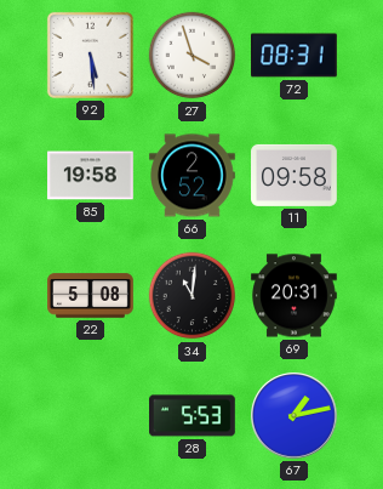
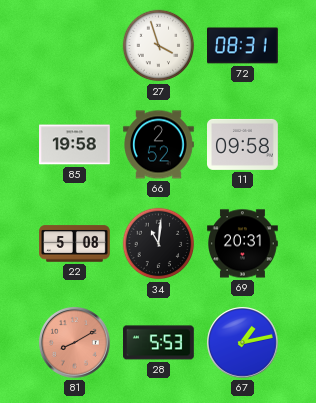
92: 5:29 -> none
81: none -> 8:10
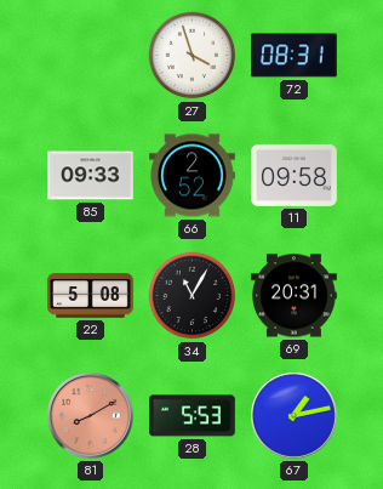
85: 19:58 -> 09:33
34: 11:01 -> 11:05
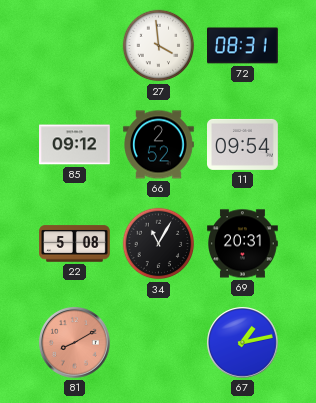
27: 3:57 -> 3:59
85: 09:33 -> 09:12
11: 09:58 -> 09:54
28: 5:53 -> none
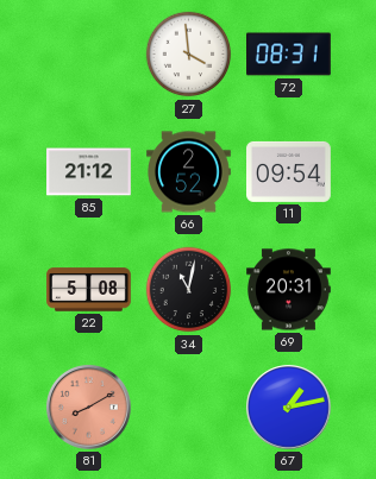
85: 09:12 -> 21:12
34: 11:05 -> 11:02
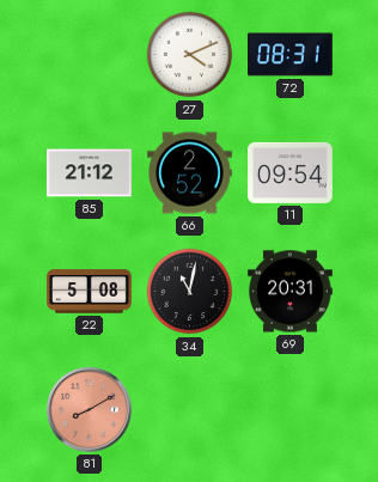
27: 3:59 -> 4:11
67: 1:13 -> none
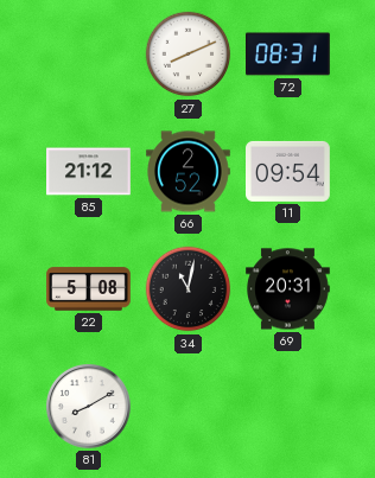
27: 4:11 -> 8:11
81 dial: salmon -> white
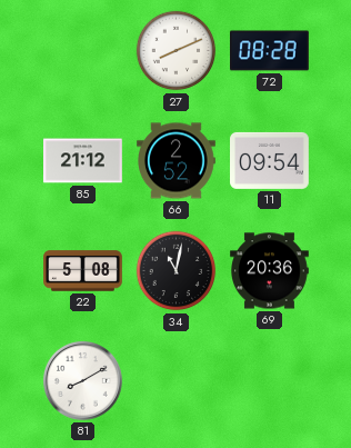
72: 08:31 -> 08:28
69: 20:31 -> 20:36
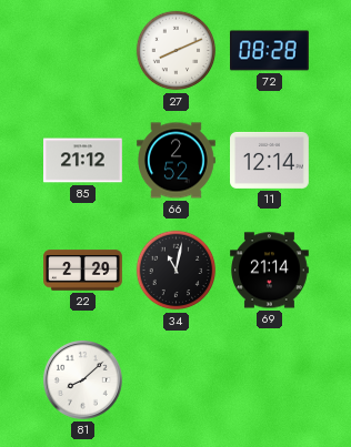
11: 09:54 -> 12:14
22: 5:08 -> 2:29
69: 20:36 -> 21:14
81: 8:10 -> 8:08
